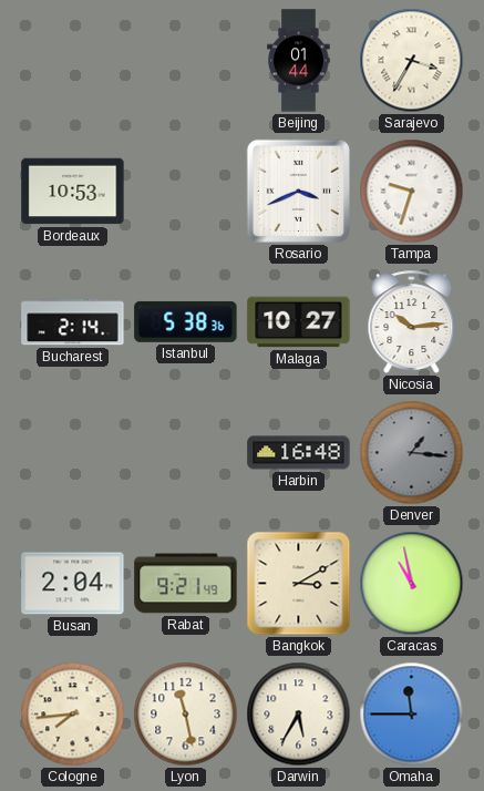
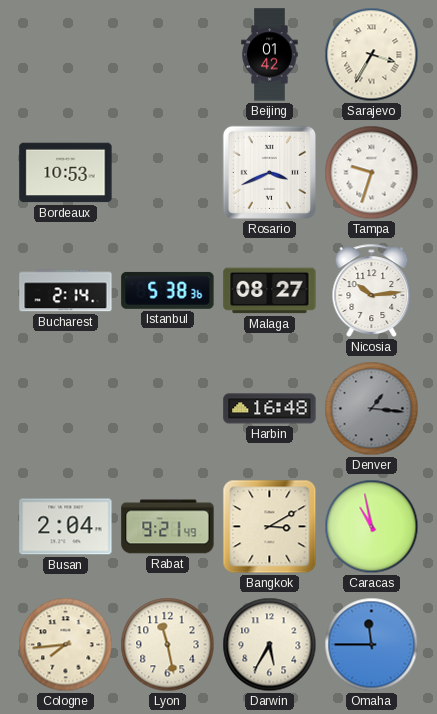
Beijing: 01:44 -> 01:42
Malaga: 10:27 -> 08:27
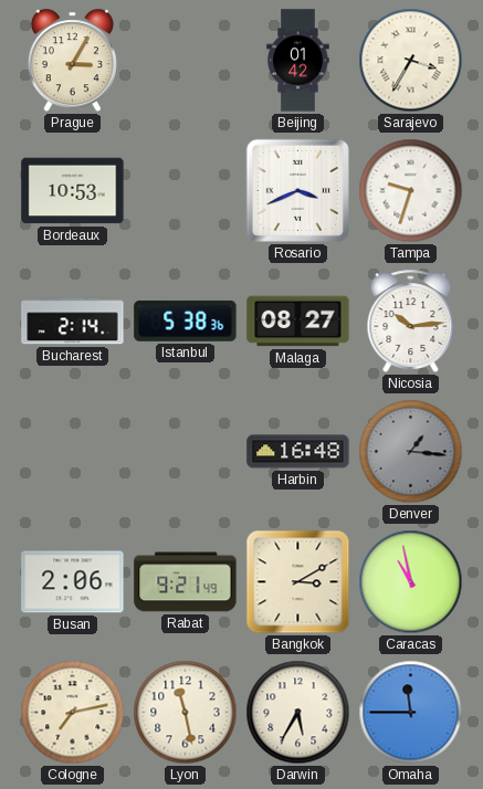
Prague: none -> 3:05
Busan: 2:04 -> 2:06
Cologne: 7:44 -> 7:13
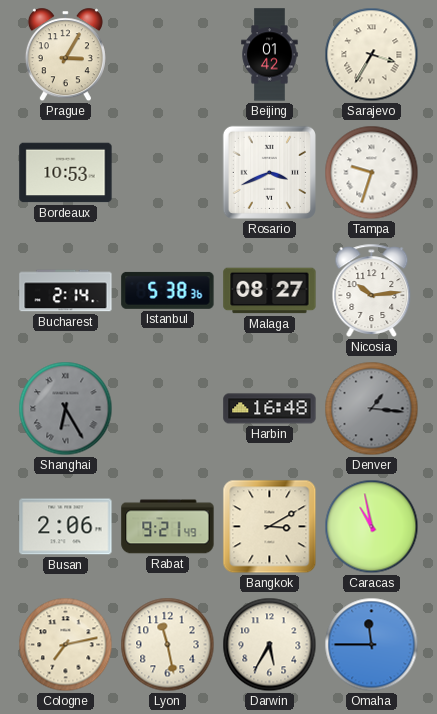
Shanghai: none -> 6:25
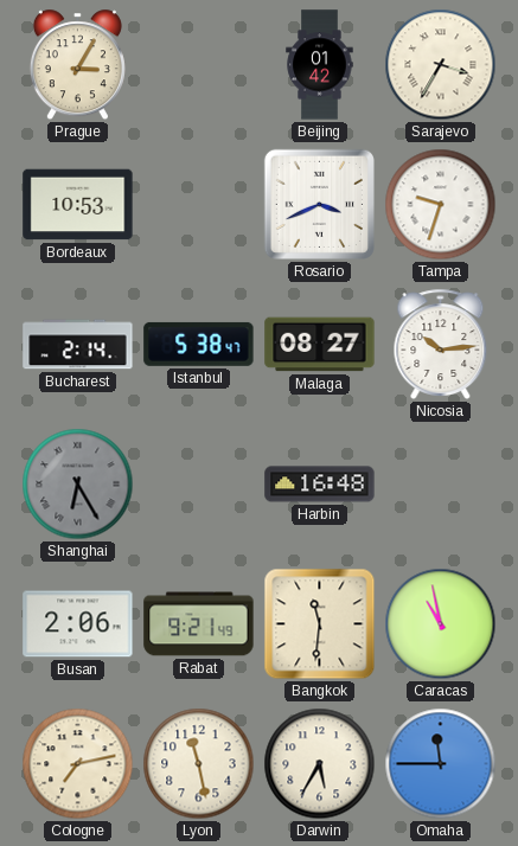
Istanbul: 5:38:36 -> 5:38:47
Denver: 1:16 -> none
Bangkok: 3:10 -> 11:31
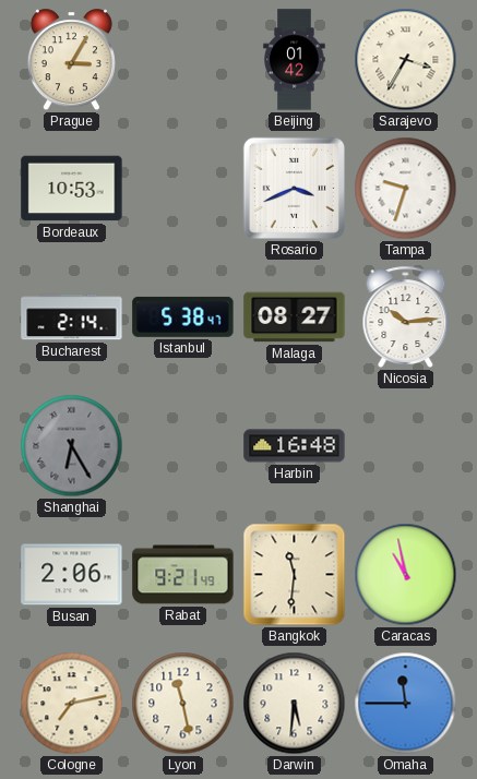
Darwin: 5:35 -> 5:31
